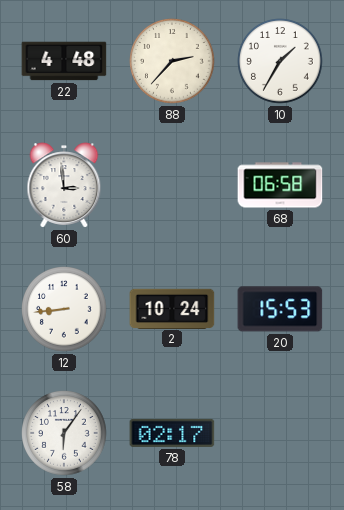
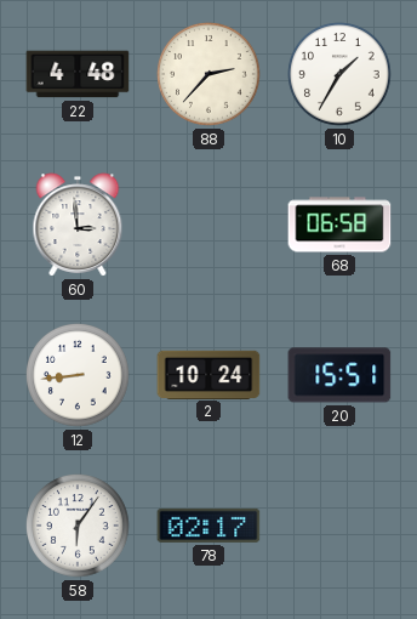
20: 15:53 -> 15:51
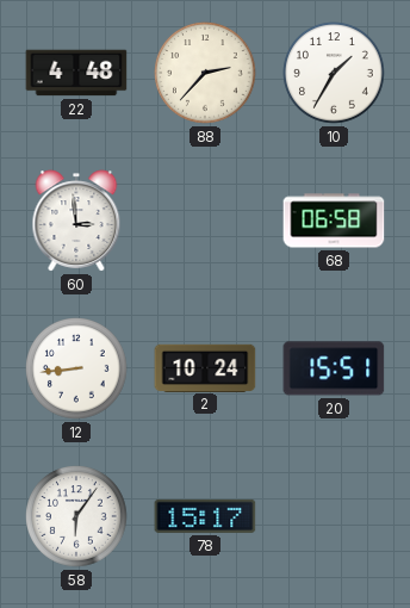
78: 02:17 -> 15:17
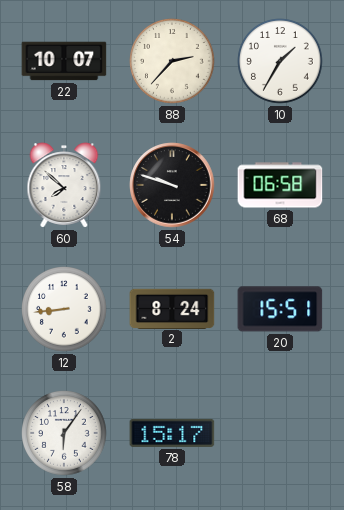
22: 4:48 -> 10:07
60: 2:59 -> 7:52
54: none -> 9:48
2: 10:24 -> 8:24
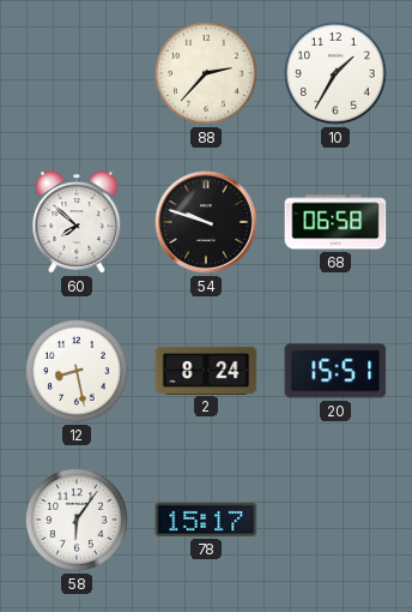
22: 10:07 -> none
12: 8:44 -> 8:28
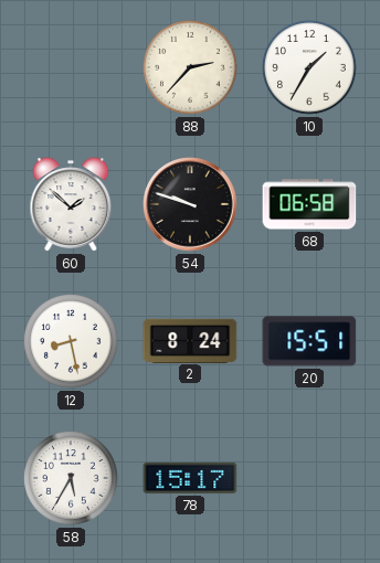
60: 7:52 -> 1:52
58: 6:06 -> 5:35
